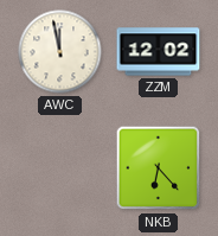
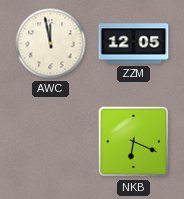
ZZM: 12:02 -> 12:05
NKB: 6:23 -> 6:19
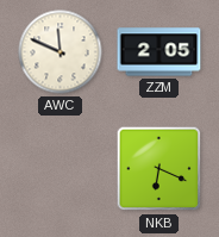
AWC: 11:58 -> 11:49
ZZM: 12:05 -> 2:05
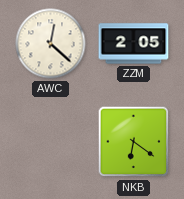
AWC: 11:49 -> 12:22
NKB: 6:19 -> 6:21
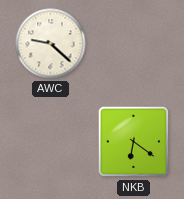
AWC: 12:22 -> 9:22
ZZM: 2:05 -> none
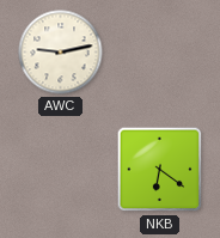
AWC: 9:22 -> 9:13
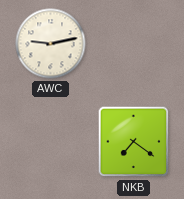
NKB: 6:21 -> 7:21
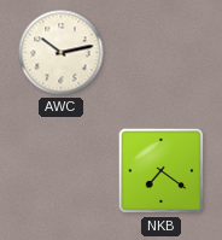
AWC: 9:13 -> 10:13
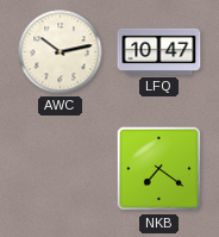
LFQ: none -> 10:47
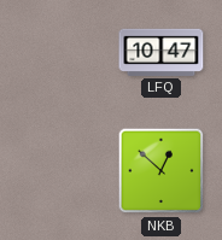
AWC: 10:13 -> none
NKB: 7:21 -> 12:52
